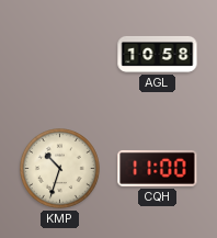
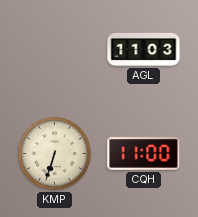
AGL: 10:58 -> 11:03
KMP: 10:33 -> 6:33
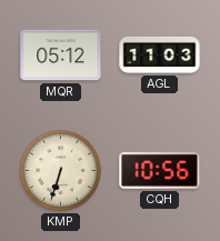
MQR: none -> 05:12
CQH: 11:00 -> 10:56
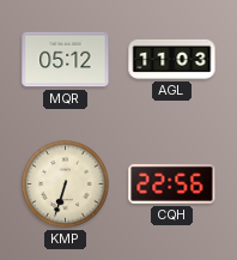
CQH: 10:56 -> 22:56
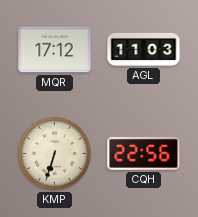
MQR: 05:12 -> 17:12
